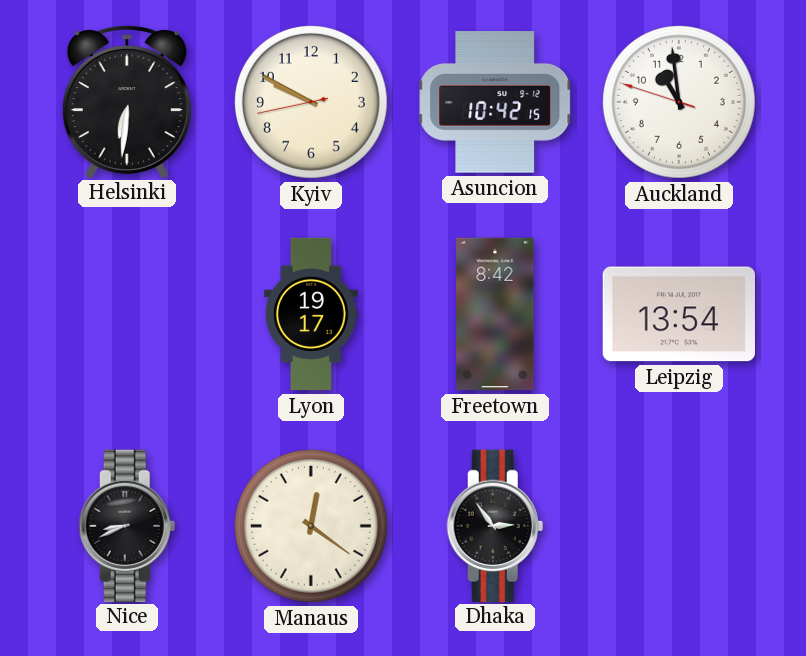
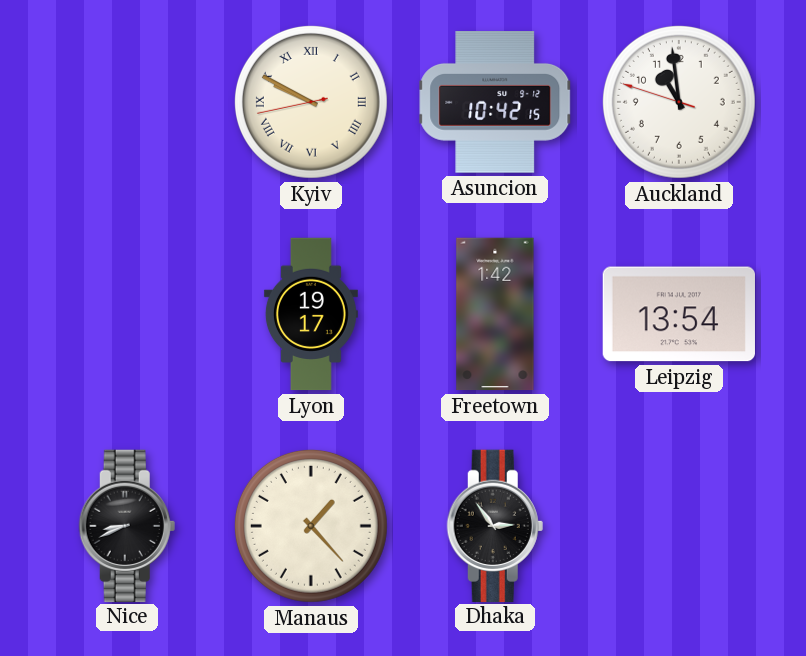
Helsinki: 6:31 -> none
Kyiv numerals: Arabic -> Roman
Freetown: 8:42 -> 1:42
Manaus: 12:21 -> 1:23
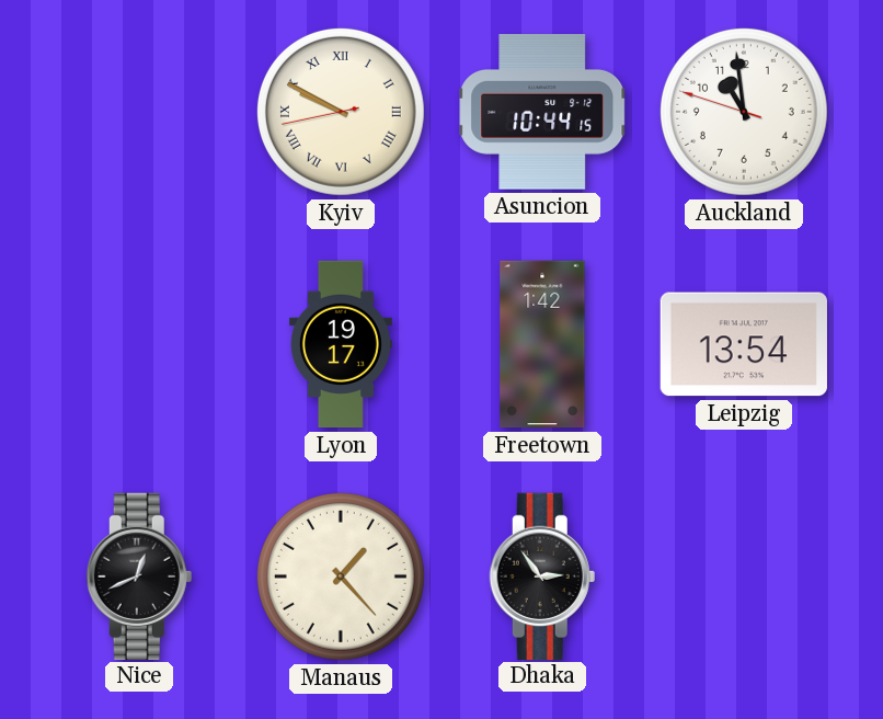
Asuncion: 10:42 -> 10:44
Nice: 8:41 -> 12:41
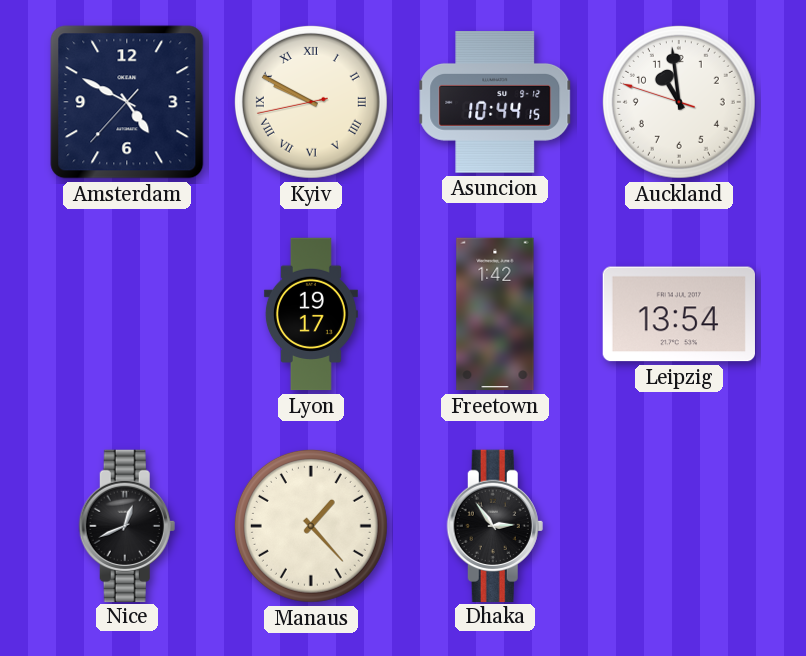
Amsterdam: none -> 4:49
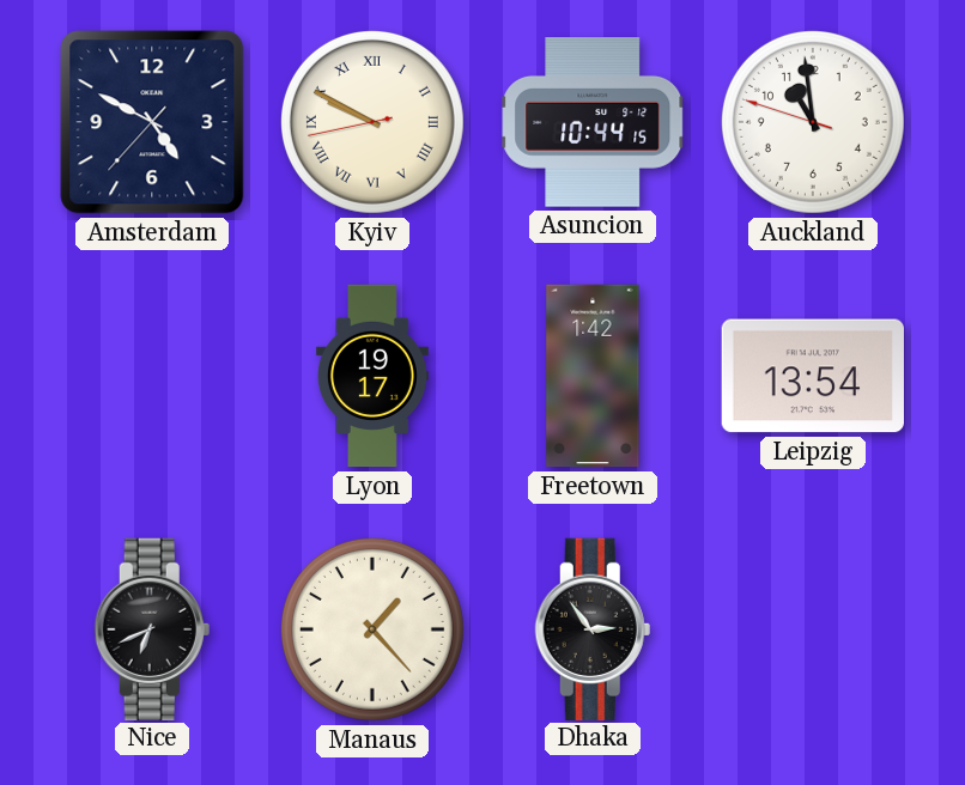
Nice: 12:41 -> 6:41
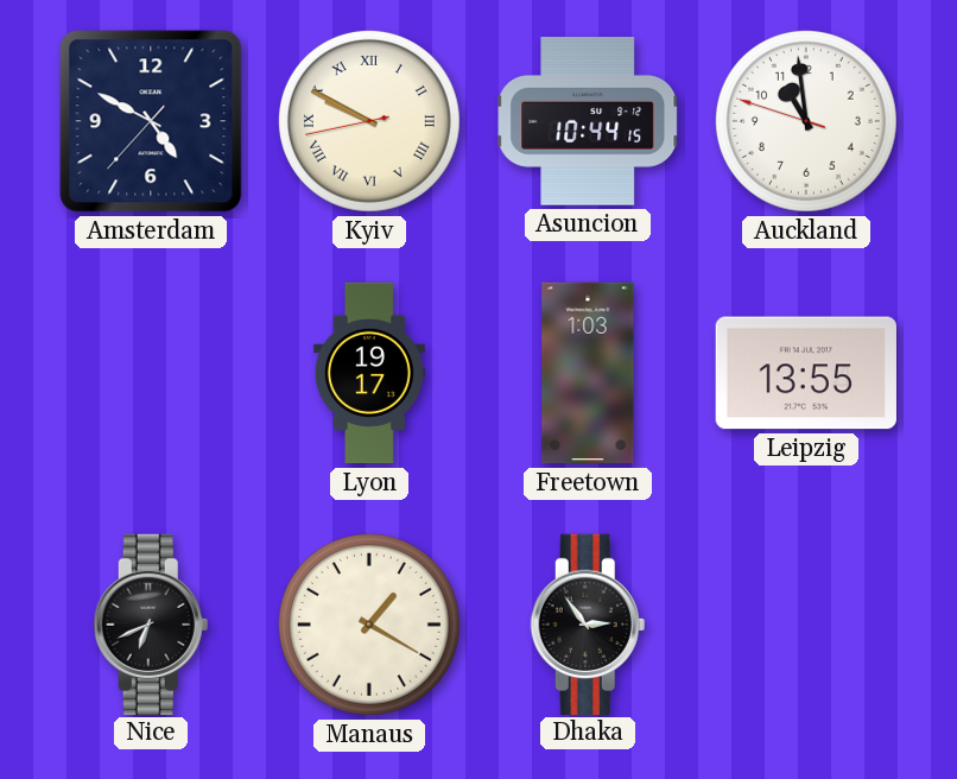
Freetown: 1:42 -> 1:03
Leipzig: 13:54 -> 13:55
Manaus: 1:23 -> 1:20
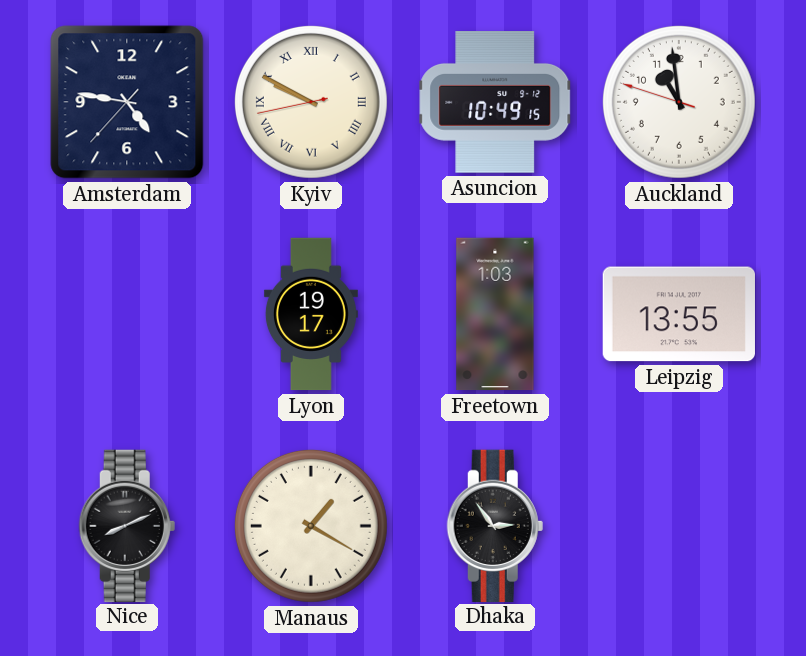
Amsterdam: 4:49 -> 4:46
Asuncion: 10:44 -> 10:49
Nice: 6:41 -> 8:11
